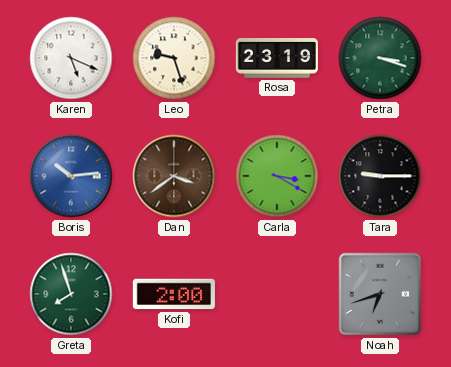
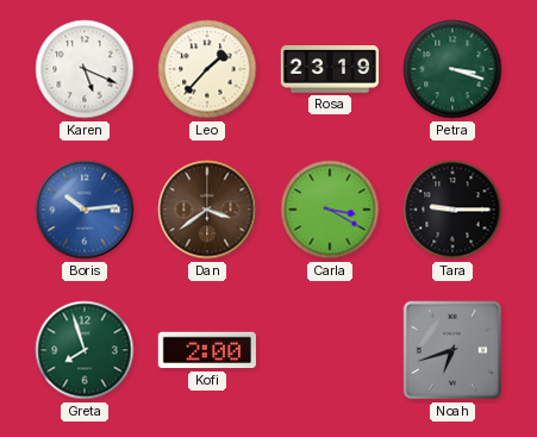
Leo: 9:27 -> 1:37
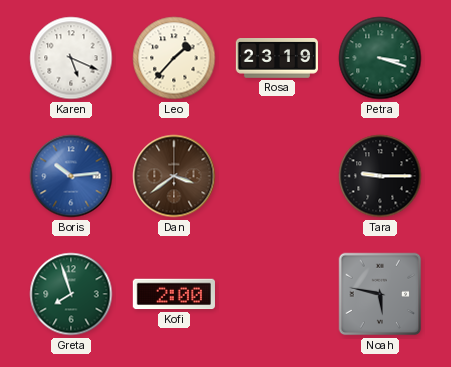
Carla: 3:20 -> none
Noah: 6:42 -> 5:47
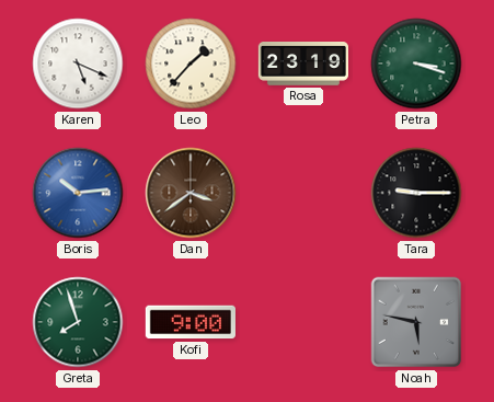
Kofi: 2:00 -> 9:00
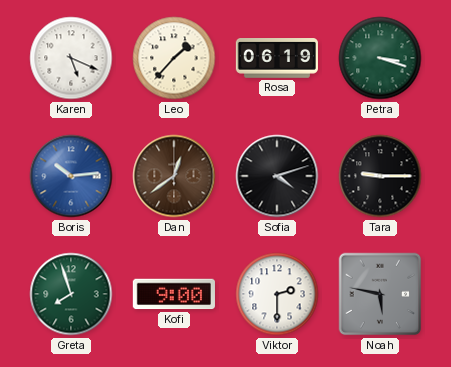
Rosa: 23:19 -> 06:19
Dan: 3:39 -> 12:39
Sofia: none -> 4:12
Viktor: none -> 2:30
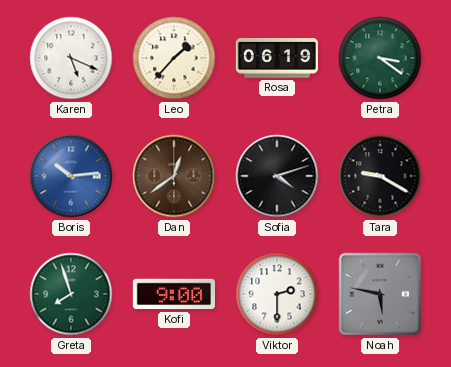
Petra: 3:18 -> 3:21
Tara: 9:15 -> 9:20
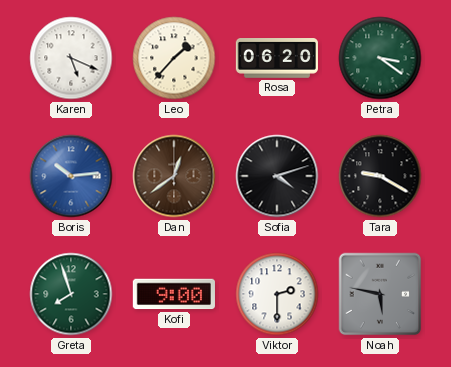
Rosa: 06:19 -> 06:20
